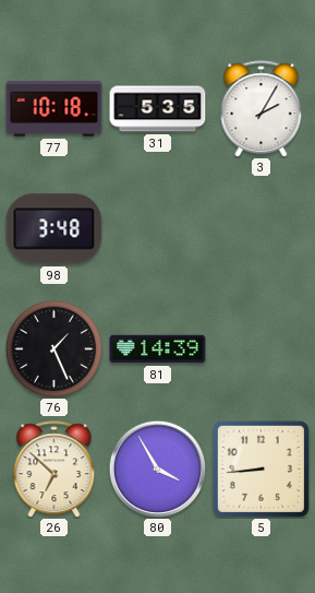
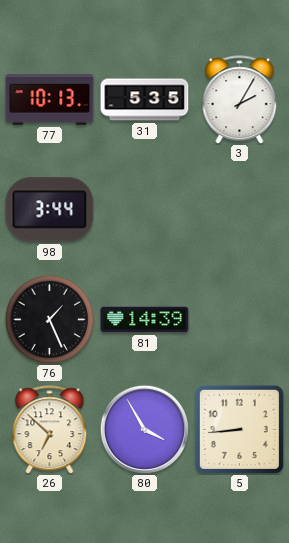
77: 10:18 -> 10:13
98: 3:48 -> 3:44
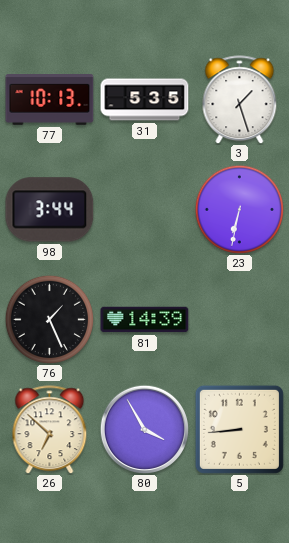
3: 2:05 -> 1:27
23: none -> 6:32
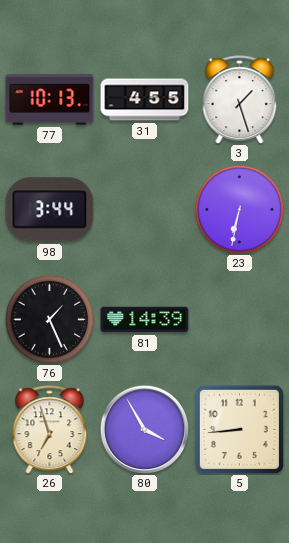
31: 5:35 -> 4:55
26: 6:52 -> 6:57
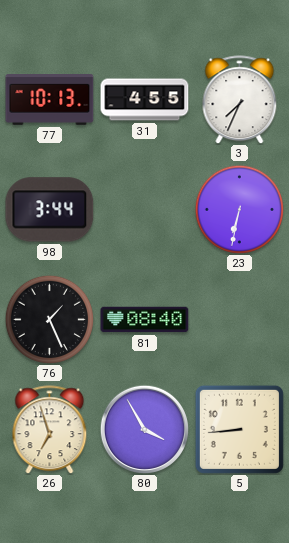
3: 1:27 -> 7:34
81: 14:39 -> 08:40
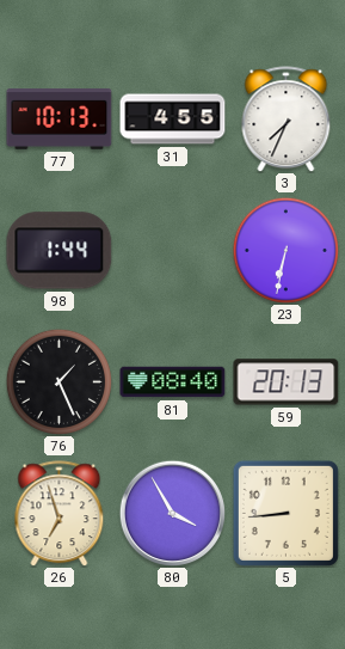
98: 3:44 -> 1:44
59: none -> 20:13
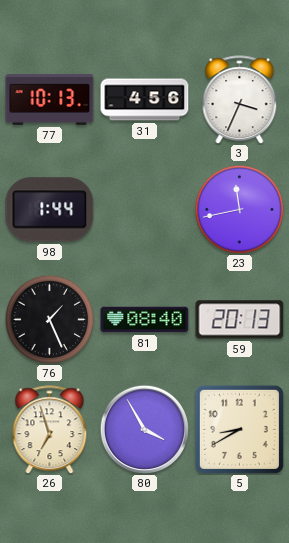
31: 4:55 -> 4:56
3: 7:34 -> 3:34
23: 6:32 -> 11:43
5: 8:44 -> 8:40
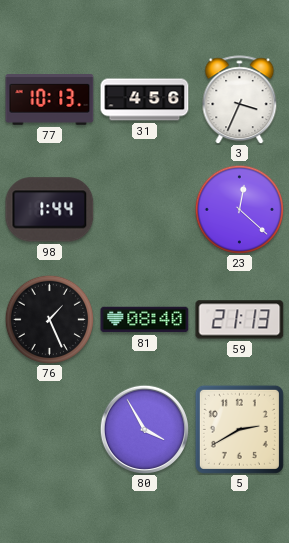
23: 11:43 -> 12:22
59: 20:13 -> 21:13
26: 6:57 -> none
5: 8:40 -> 2:40
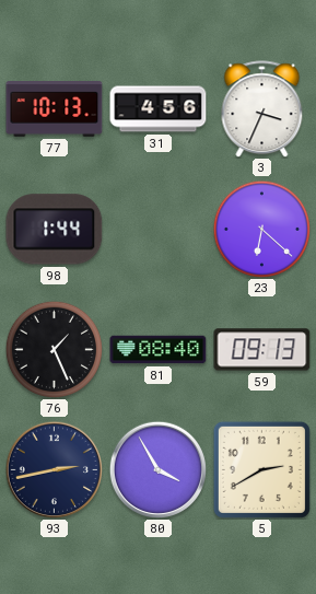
23: 12:22 -> 6:22
59: 21:13 -> 09:13
93: none -> 2:43
